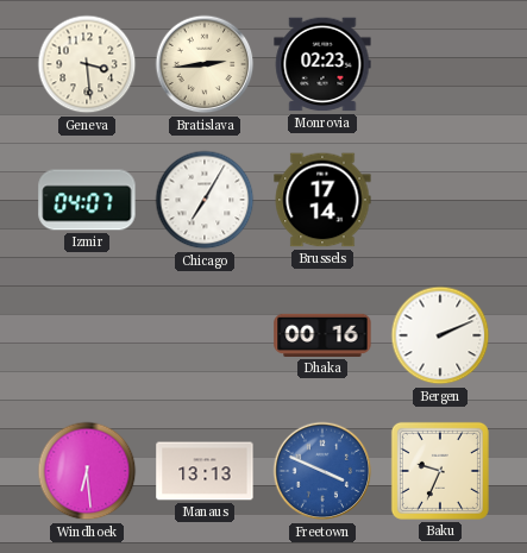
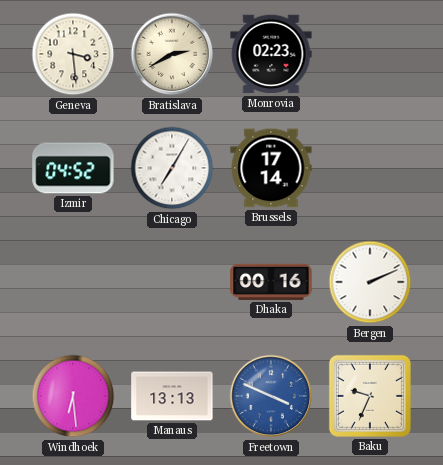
Bratislava: 2:44 -> 2:40
Izmir: 04:07 -> 04:52
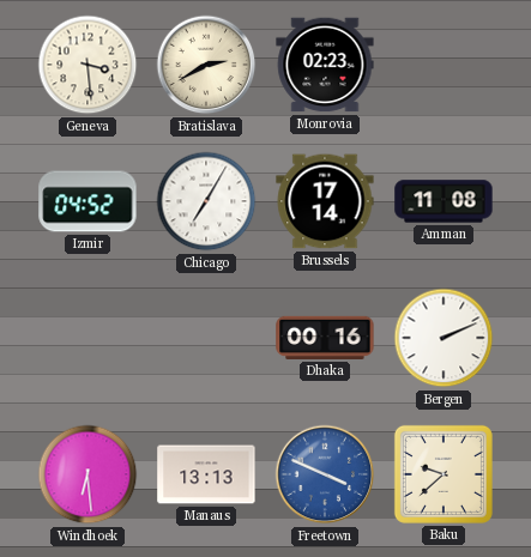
Amman: none -> 11:08
Baku: 9:34 -> 9:38
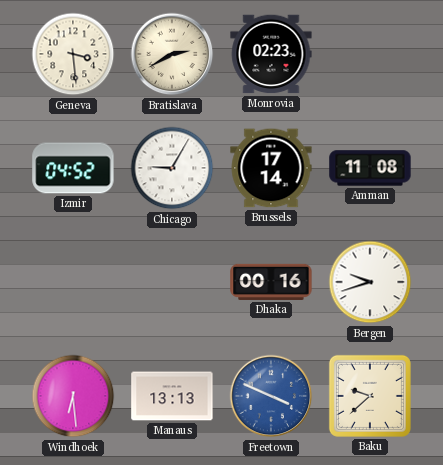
Chicago: 7:05 -> 9:05
Bergen: 2:11 -> 9:42
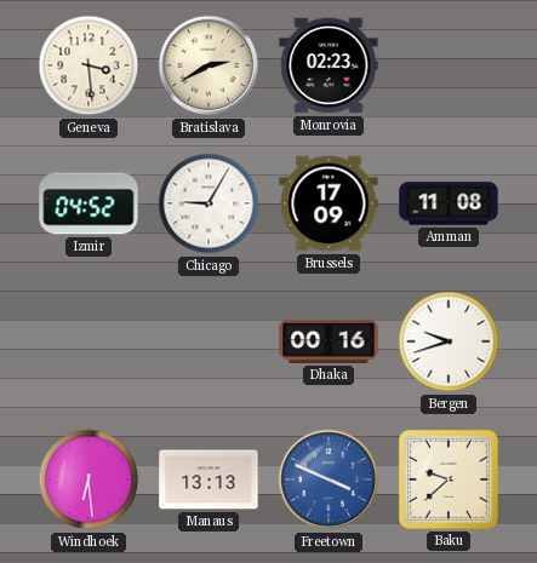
Brussels: 17:14 -> 17:09
